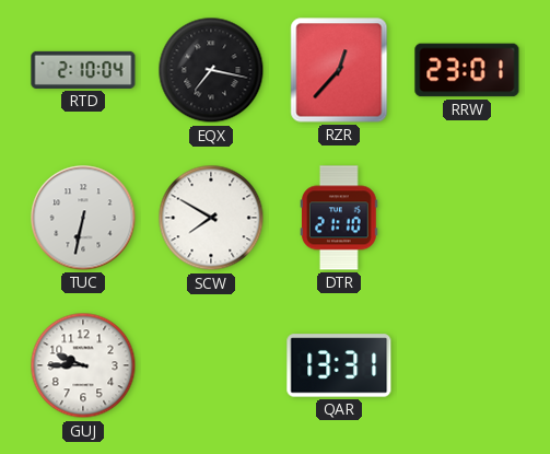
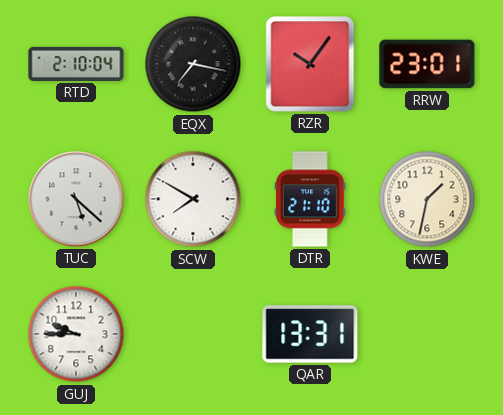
RZR: 12:37 -> 10:06
TUC: 6:32 -> 5:22
KWE: none -> 1:32
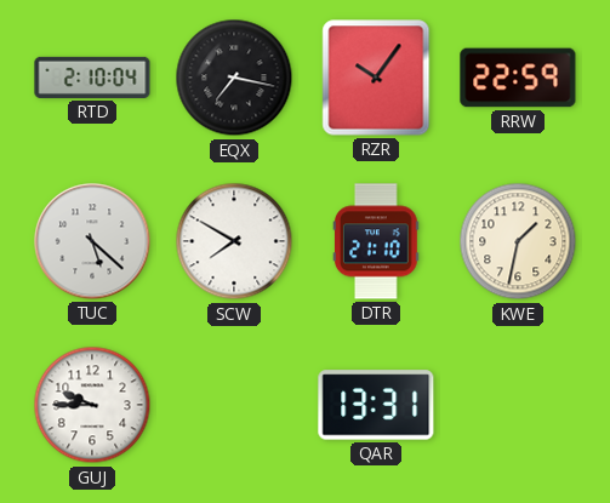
RRW: 23:01 -> 22:59
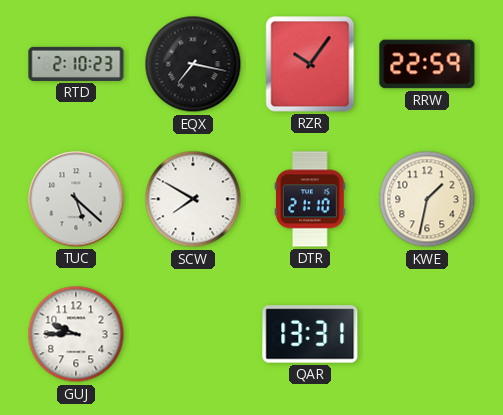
RTD: 2:10:04 -> 2:10:23
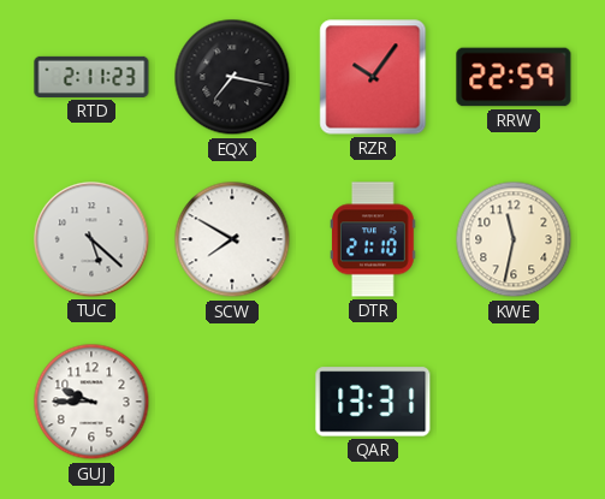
RTD: 2:10 -> 2:11
KWE: 1:32 -> 11:32
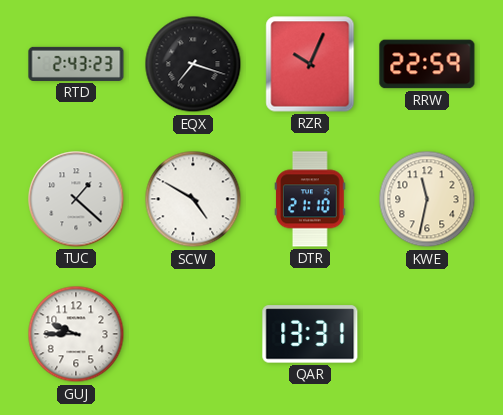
RTD: 2:11 -> 2:43
EQX: 7:17 -> 7:18
RZR: 10:06 -> 10:04
TUC: 5:22 -> 1:22
SCW: 7:50 -> 4:50
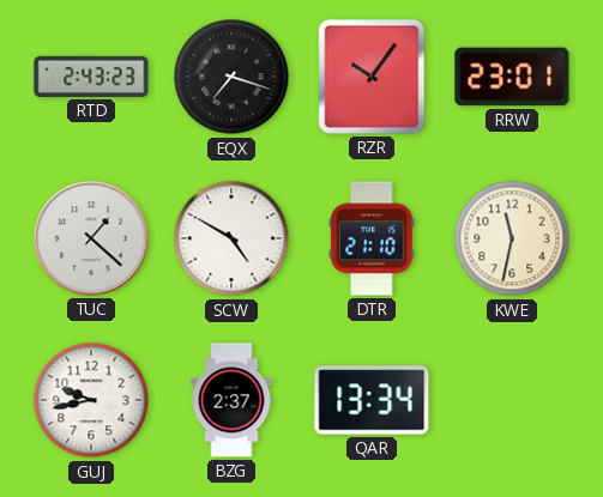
RZR: 10:04 -> 10:06
RRW: 22:59 -> 23:01
GUJ: 9:45 -> 9:43
BZG: none -> 2:37
QAR: 13:31 -> 13:34
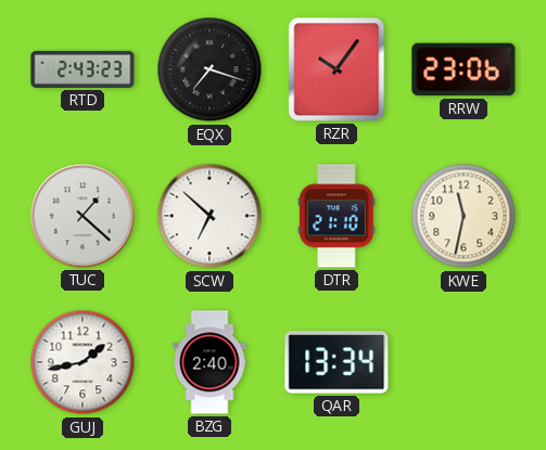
RRW: 23:01 -> 23:06
SCW: 4:50 -> 6:52
GUJ: 9:43 -> 1:43
BZG: 2:37 -> 2:40
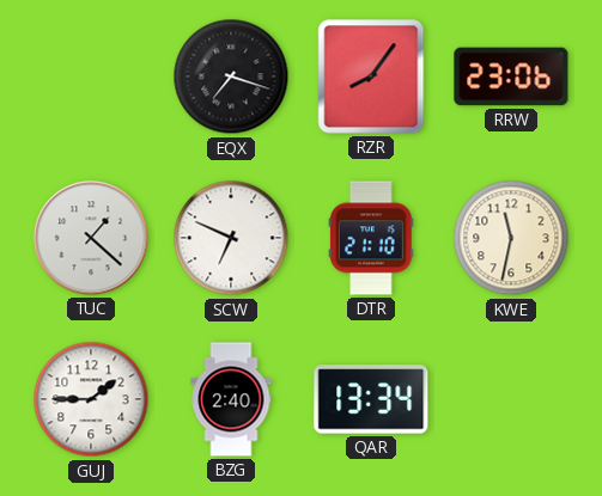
RTD: 2:43 -> none
RZR: 10:06 -> 8:06
SCW: 6:52 -> 6:49
GUJ: 1:43 -> 1:45
